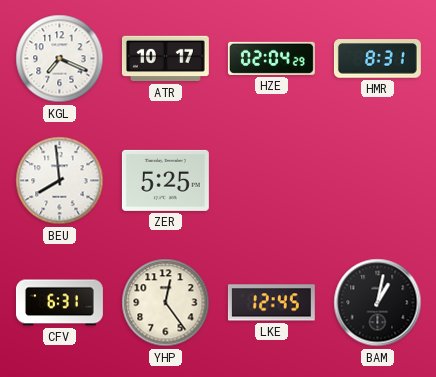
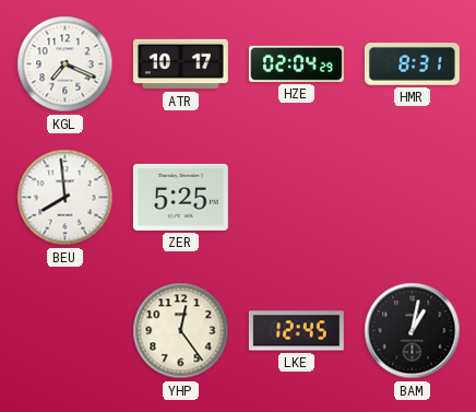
CFV: 6:31 -> none
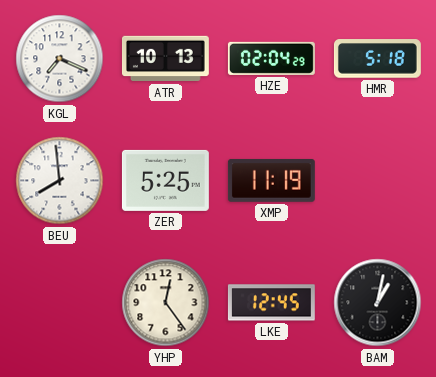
ATR: 10:17 -> 10:13
HMR: 8:31 -> 5:18
XMP: none -> 11:19
